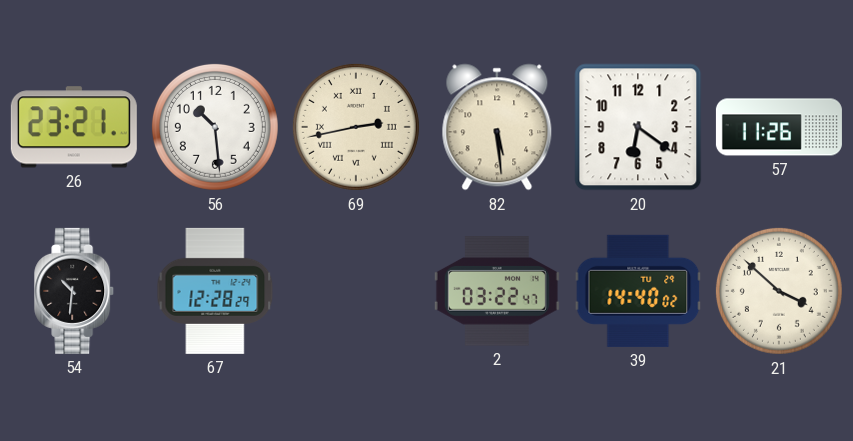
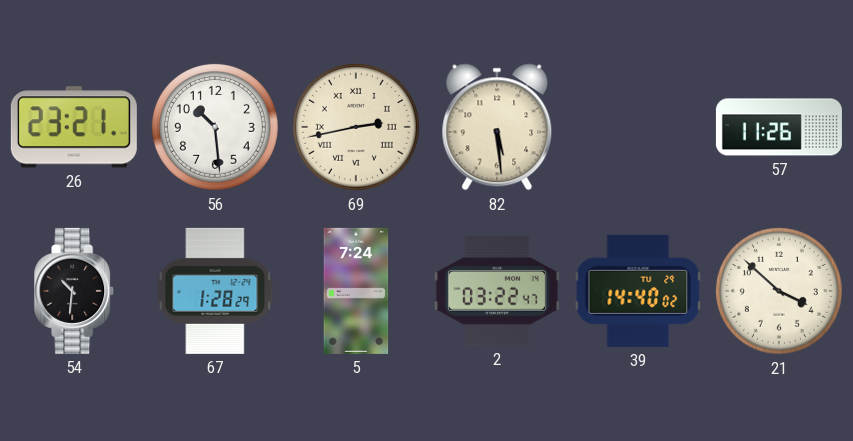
20: 6:21 -> none
67: 12:28 -> 1:28
5: none -> 7:24
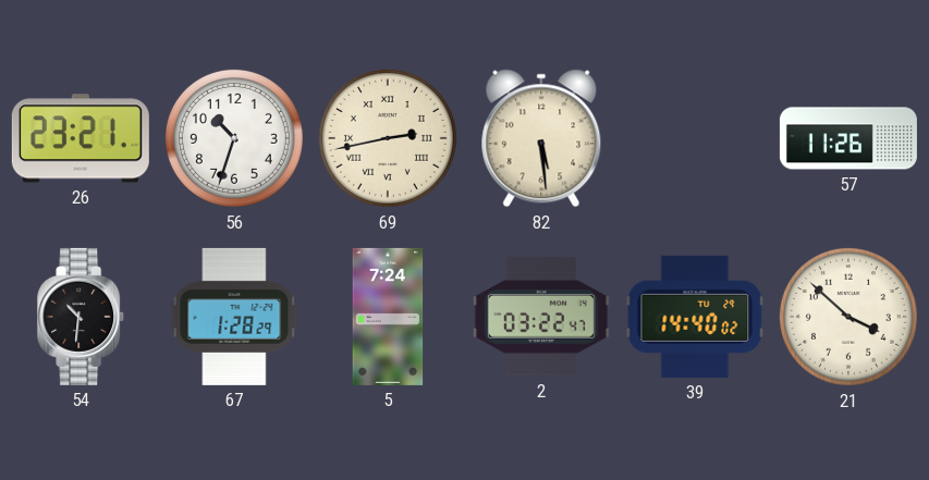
56: 10:29 -> 10:33
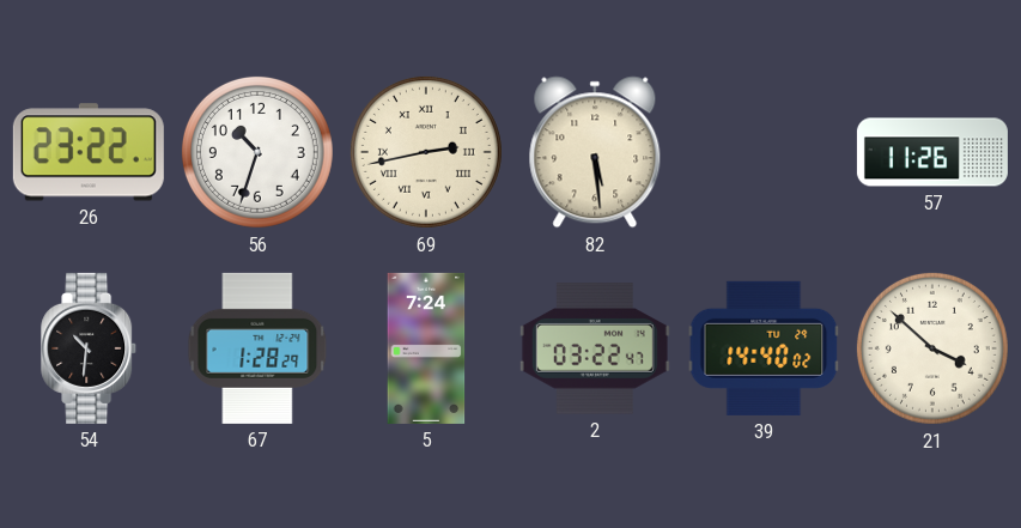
26: 23:21 -> 23:22
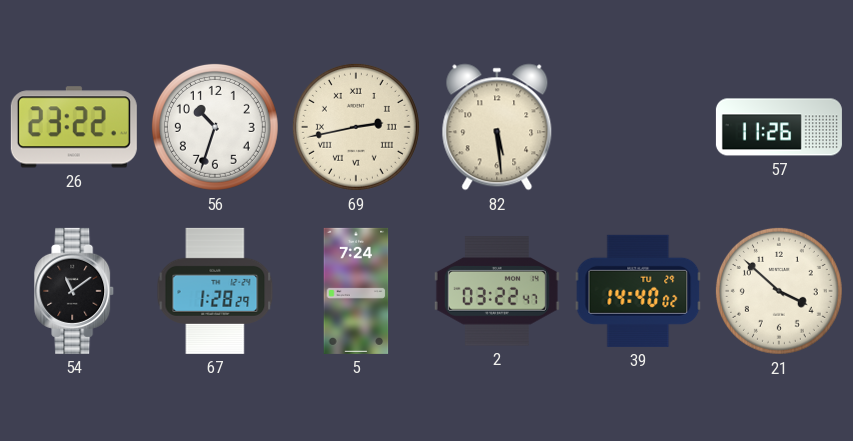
54: 10:31 -> 11:09
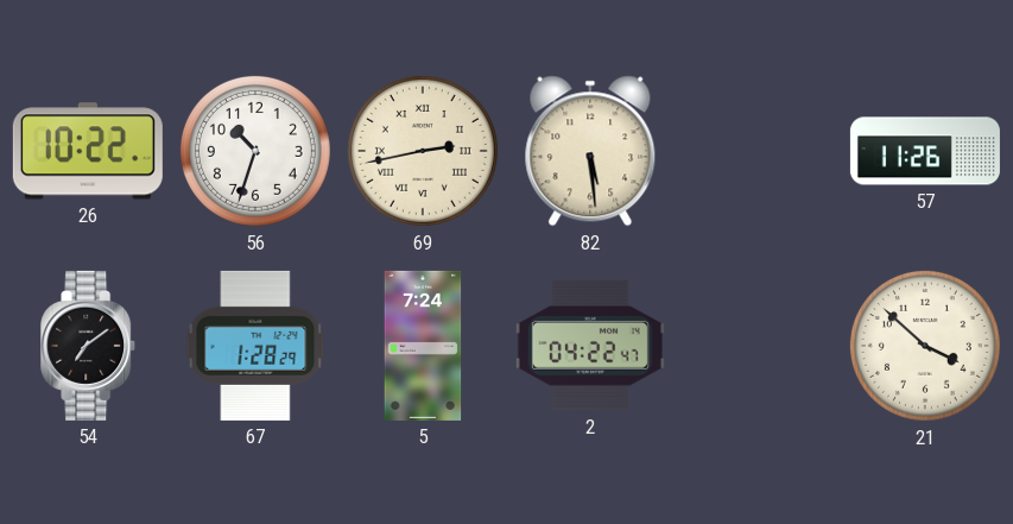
26: 23:22 -> 10:22
54: 11:09 -> 7:09
2: 03:22 -> 04:22
39: 14:40 -> none
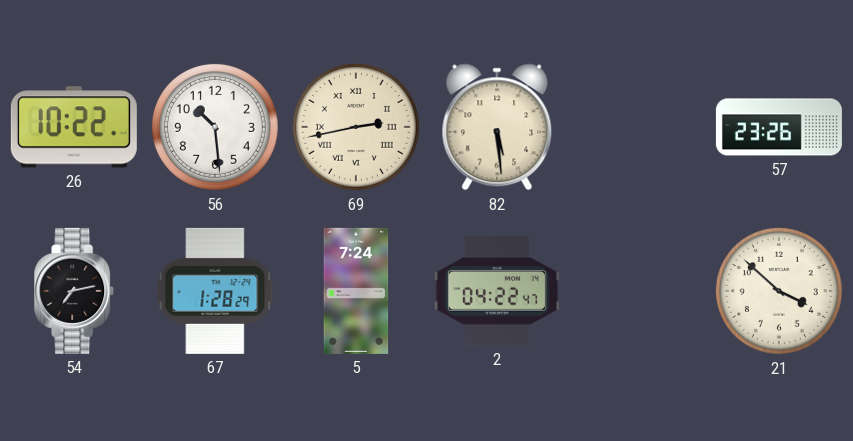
56: 10:33 -> 10:29
57: 11:26 -> 23:26
54: 7:09 -> 7:13
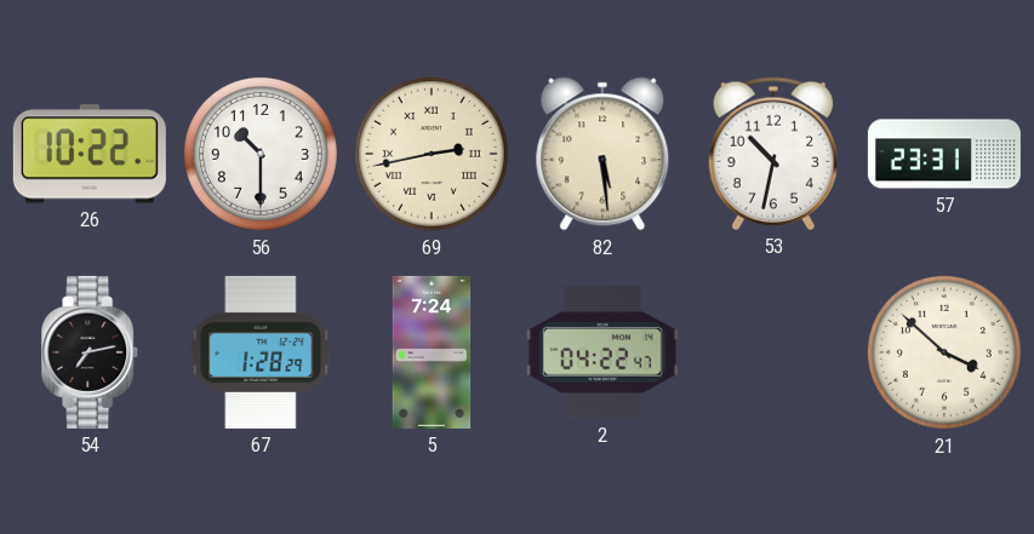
56: 10:29 -> 10:30
53: none -> 10:32
57: 23:26 -> 23:31
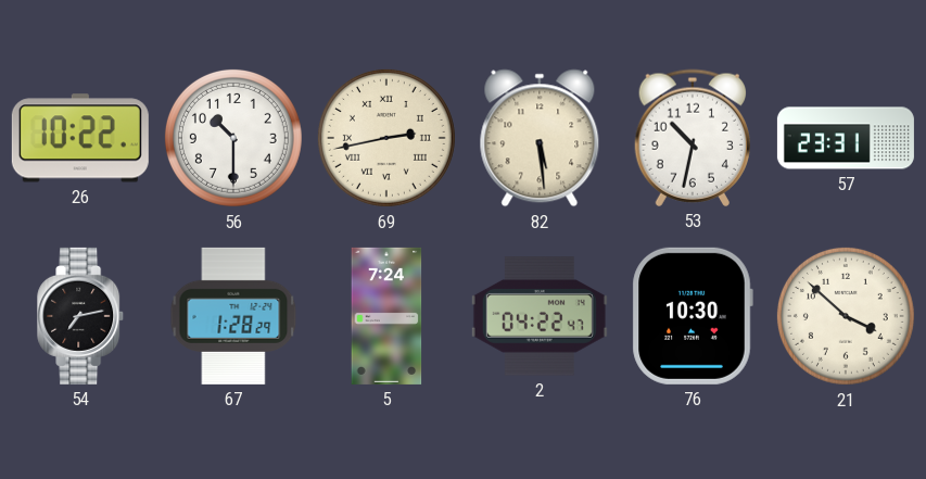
76: none -> 10:30
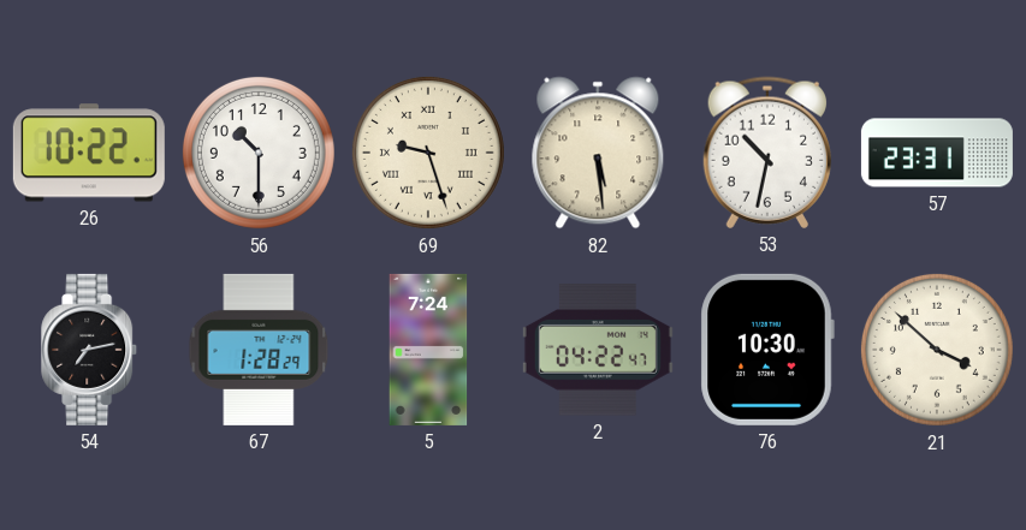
69: 2:43 -> 9:27
